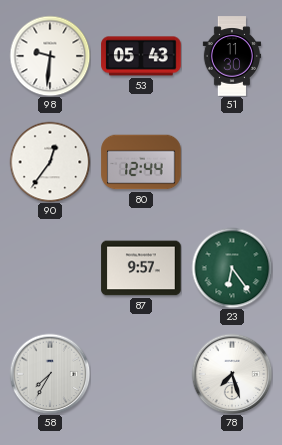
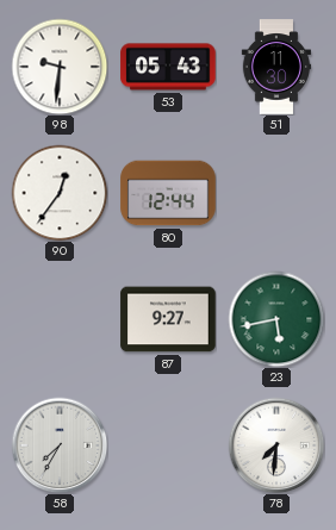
87: 9:57 -> 9:27
23: 6:24 -> 5:43
78: 7:27 -> 7:31
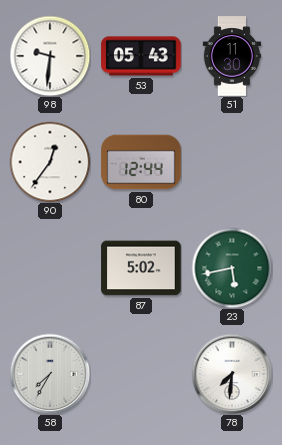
87: 9:27 -> 5:02
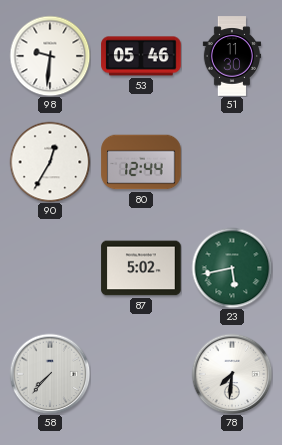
53: 05:43 -> 05:46
90: 12:36 -> 12:35
58: 7:35 -> 7:37
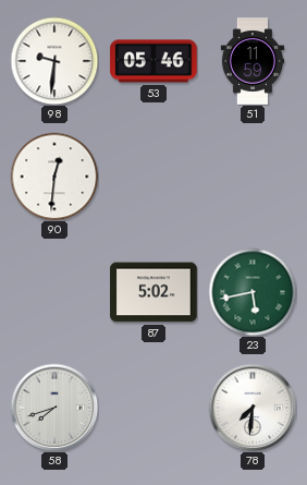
51: 11:30 -> 11:59
90: 12:35 -> 12:31
80: 12:44 -> none
58: 7:37 -> 7:42
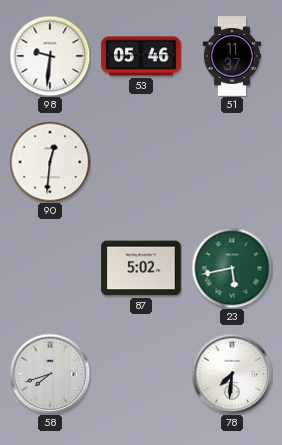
51: 11:59 -> 11:37
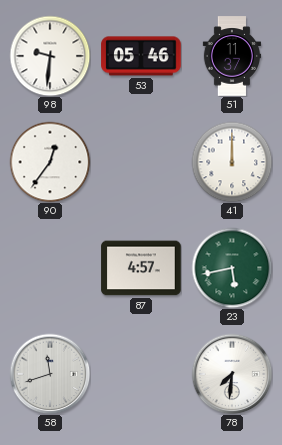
90: 12:31 -> 12:36
41: none -> 12:00
87: 5:02 -> 4:57
58: 7:42 -> 11:42
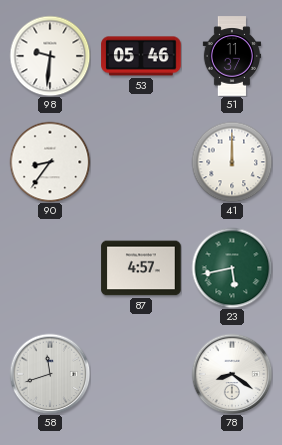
90: 12:36 -> 8:36
78: 7:31 -> 8:21
